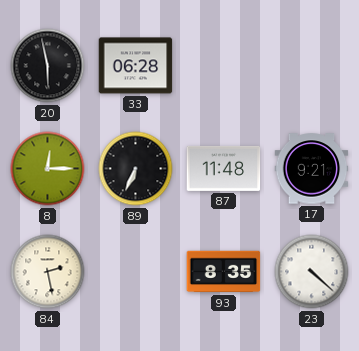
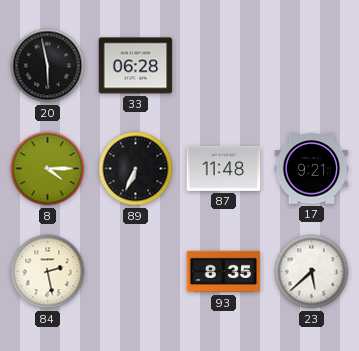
8: 12:15 -> 4:15
23: 4:22 -> 5:38
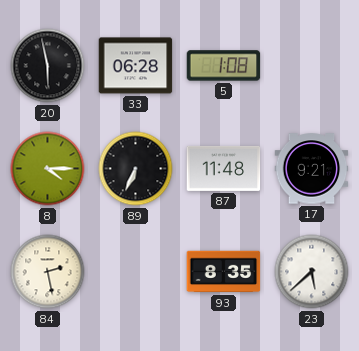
5: none -> 1:08
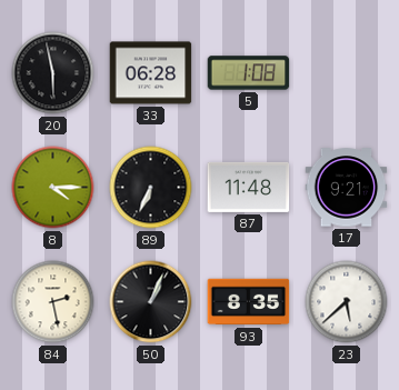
50: none -> 1:04
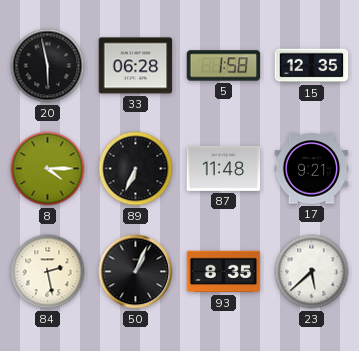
5: 1:08 -> 1:58
15: none -> 12:35
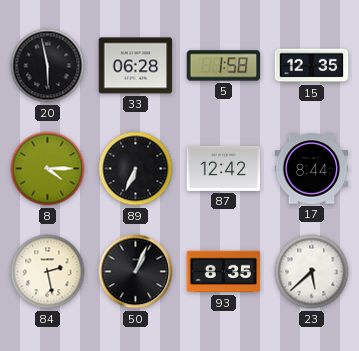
87: 11:48 -> 12:42
17: 9:21 -> 8:44
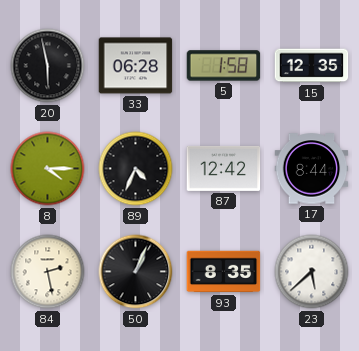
89: 6:34 -> 4:34
